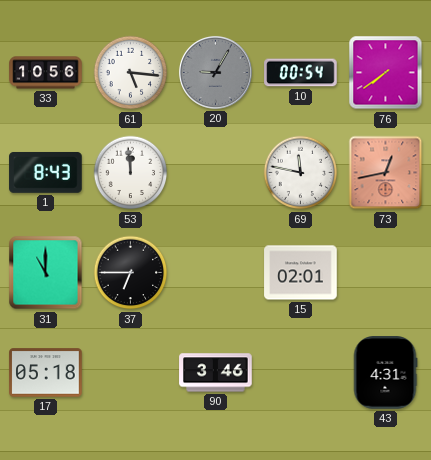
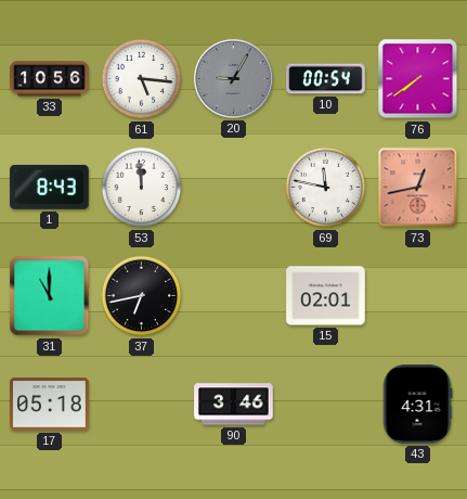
37: 6:45 -> 6:43
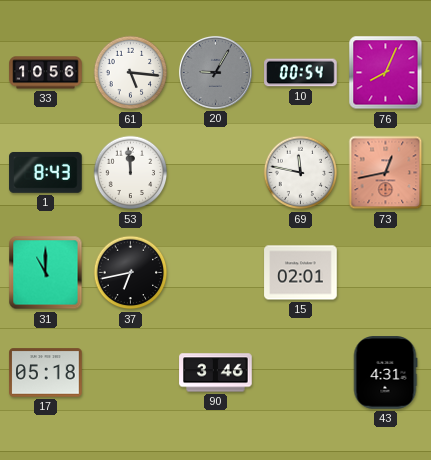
76: 7:39 -> 8:04
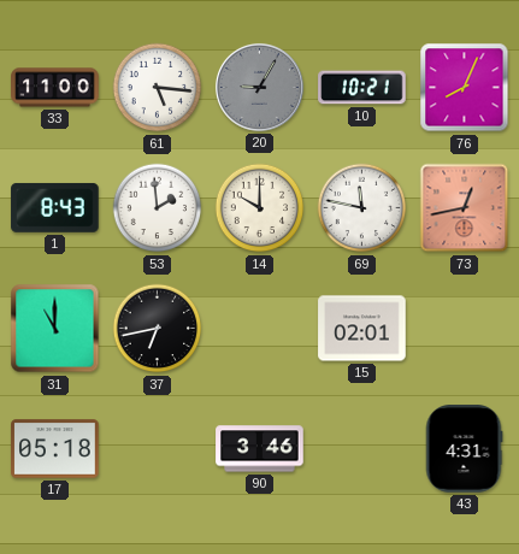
33: 10:56 -> 11:00
10: 00:54 -> 10:21
53: 11:59 -> 1:59
14: none -> 10:00
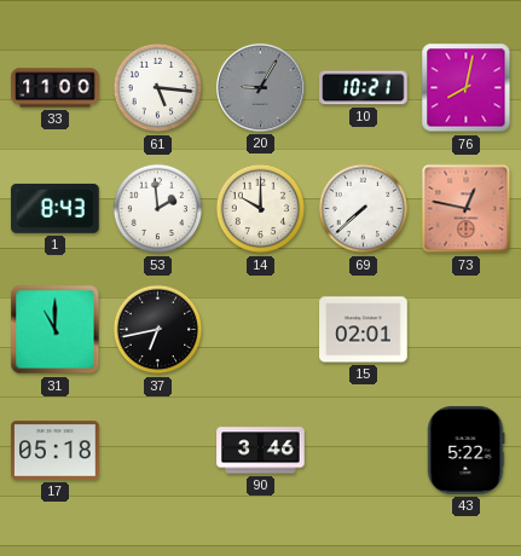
76: 8:04 -> 8:02
69: 11:47 -> 7:38
73: 12:43 -> 12:47
43: 4:31 -> 5:22
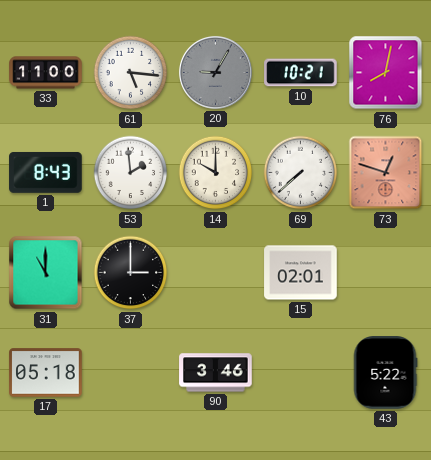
73: 12:47 -> 12:48
37: 6:43 -> 3:00
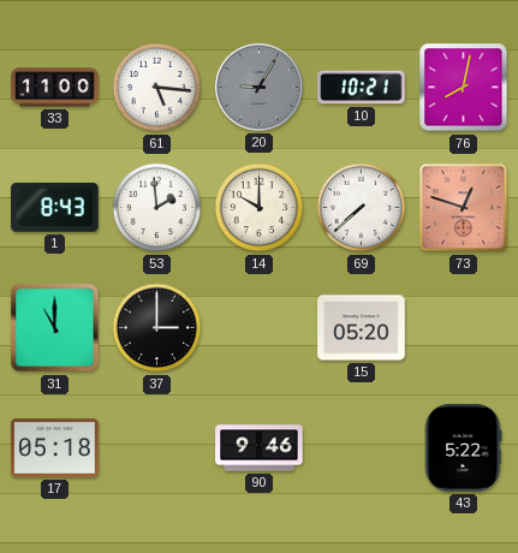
15: 02:01 -> 05:20
90: 3:46 -> 9:46
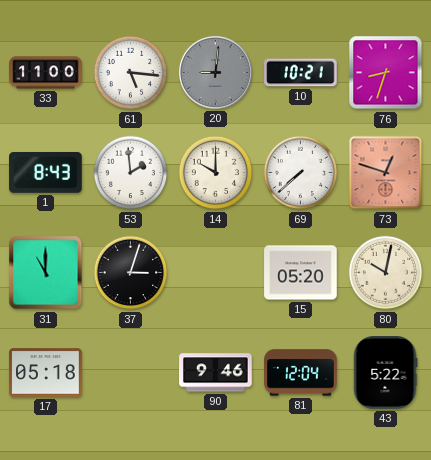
20: 9:05 -> 9:01
76: 8:02 -> 8:33
37: 3:00 -> 3:03
80: none -> 10:02
81: none -> 12:04
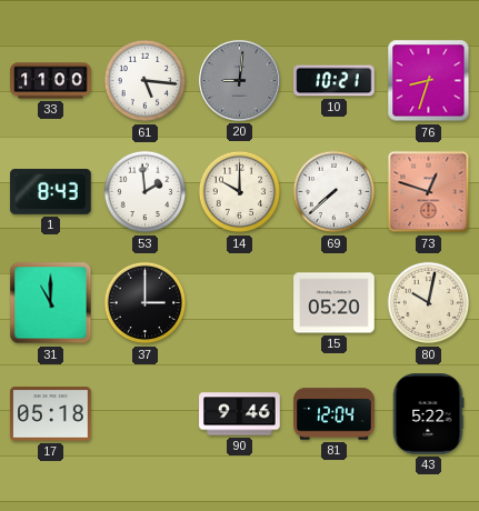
37: 3:03 -> 3:00
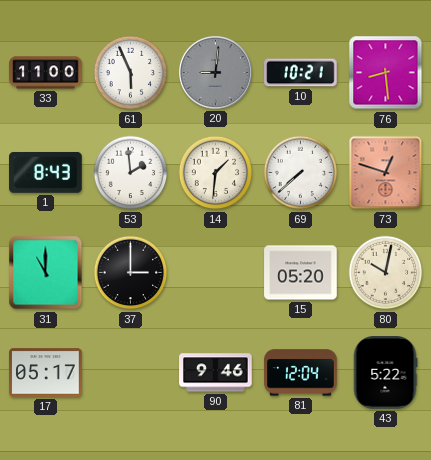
61: 5:16 -> 5:56
76: 8:33 -> 8:29
14: 10:00 -> 1:31
17: 05:18 -> 05:17
